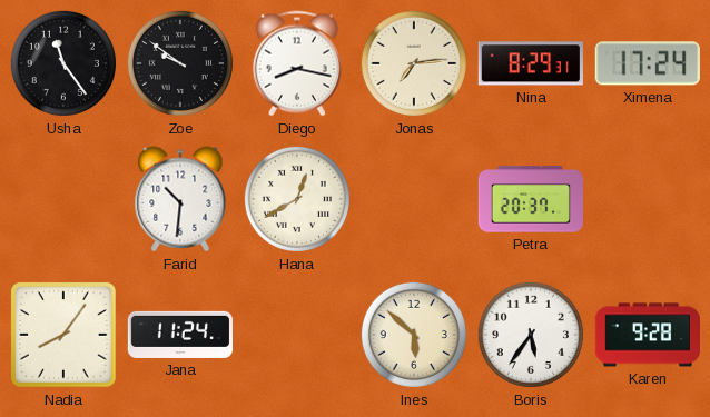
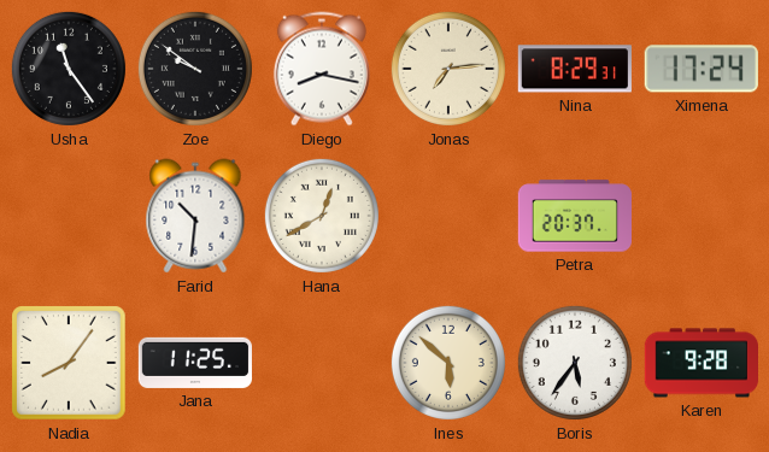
Jana: 11:24 -> 11:25
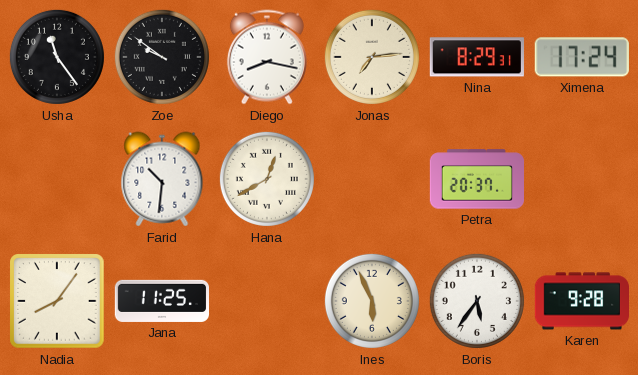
Ines: 5:52 -> 5:56
